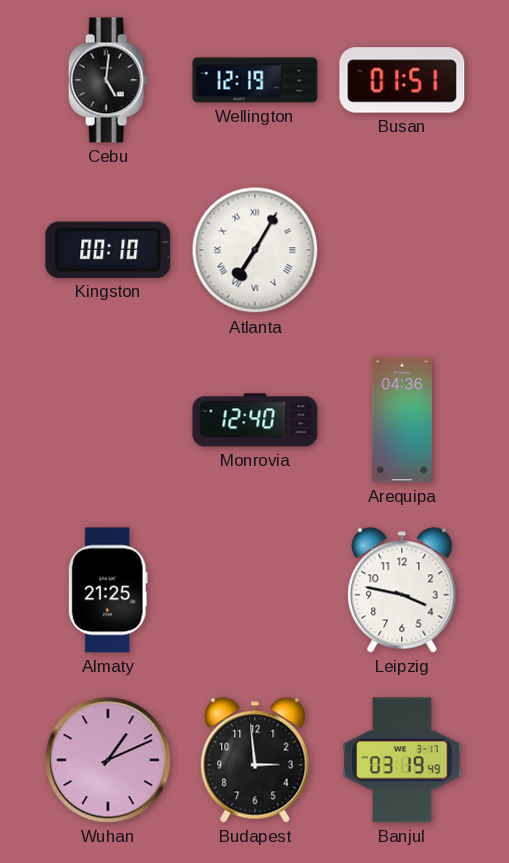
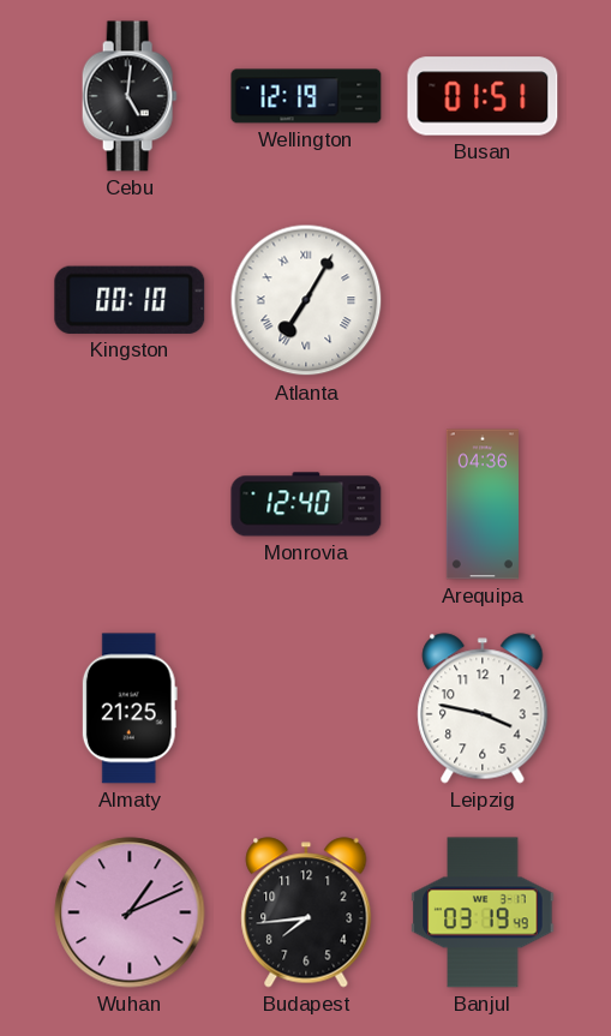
Budapest: 2:59 -> 7:44
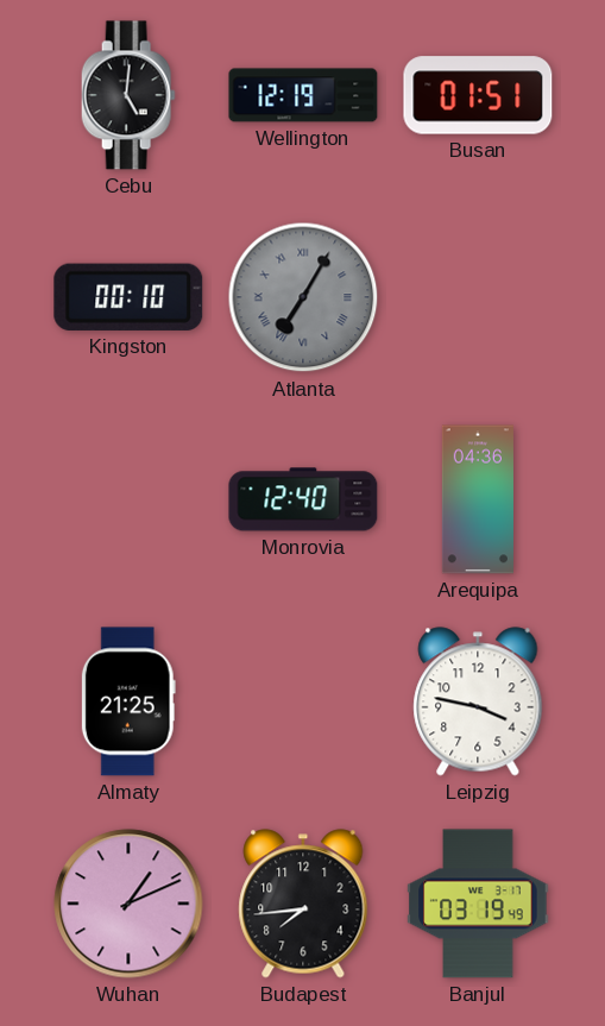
Atlanta dial: white -> grey
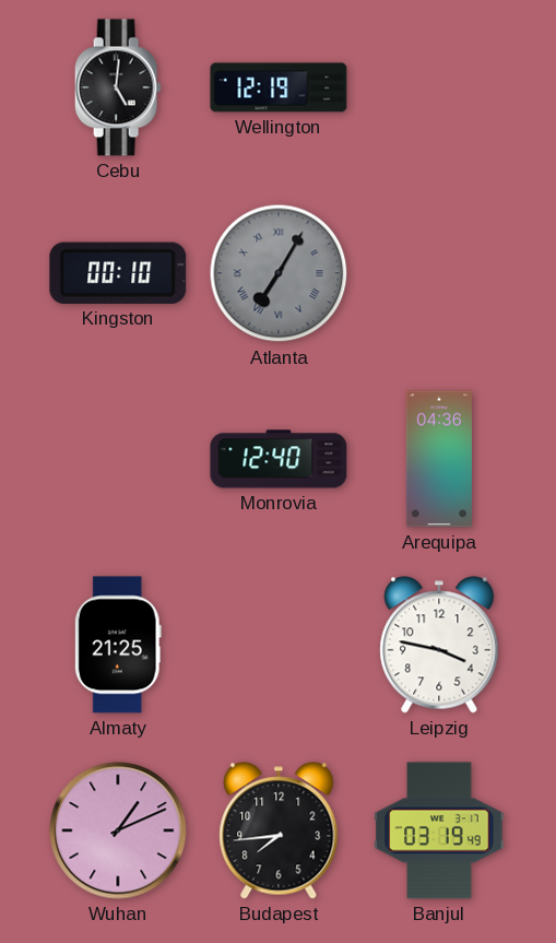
Busan: 01:51 -> none
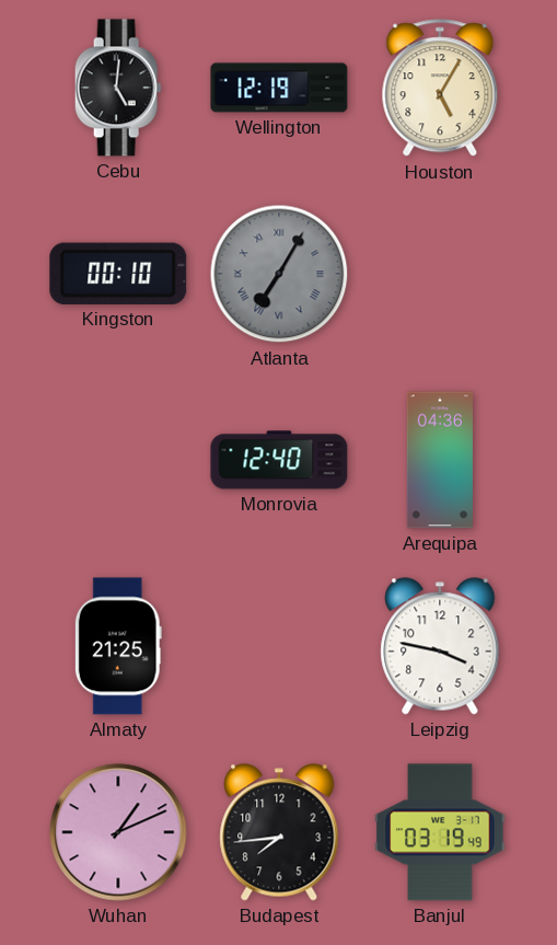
Houston: none -> 5:05
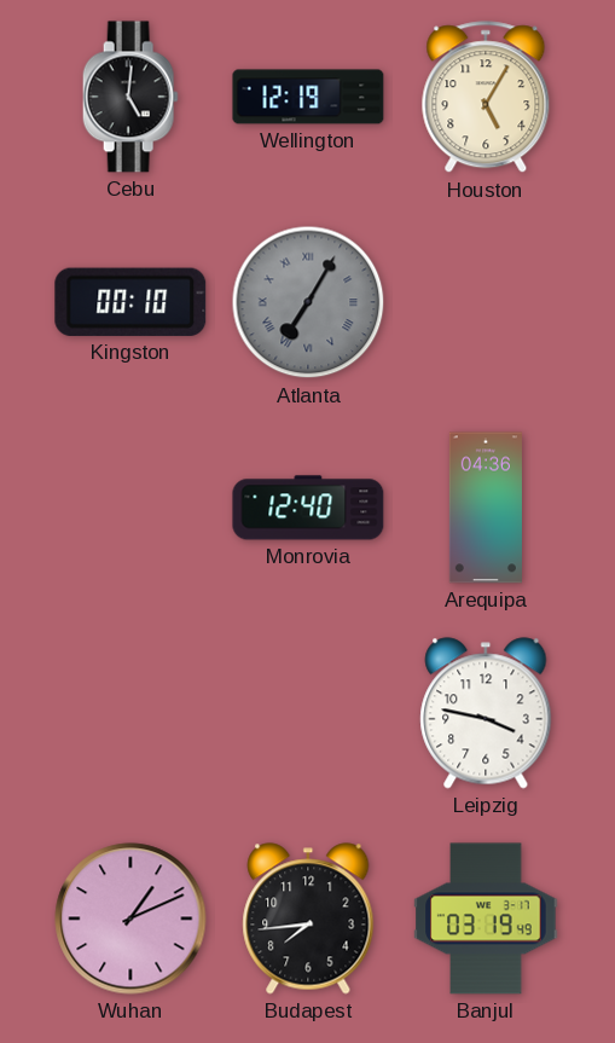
Almaty: 21:25 -> none
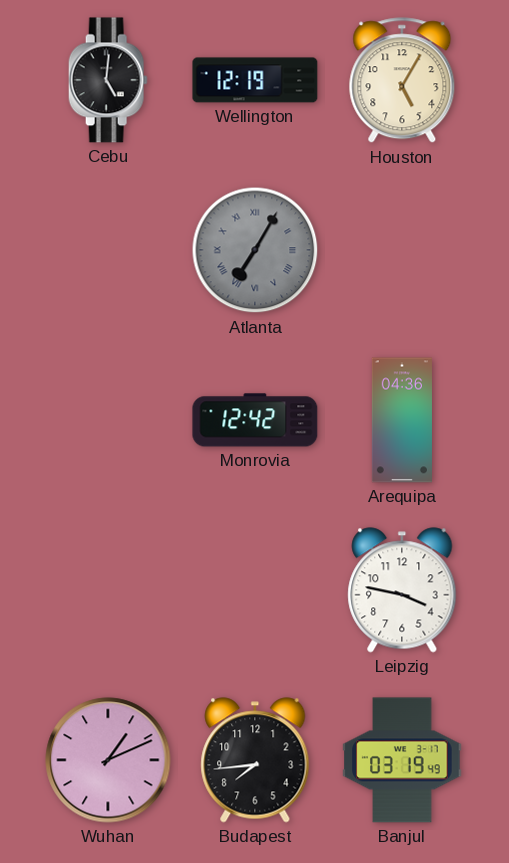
Kingston: 00:10 -> none
Monrovia: 12:40 -> 12:42
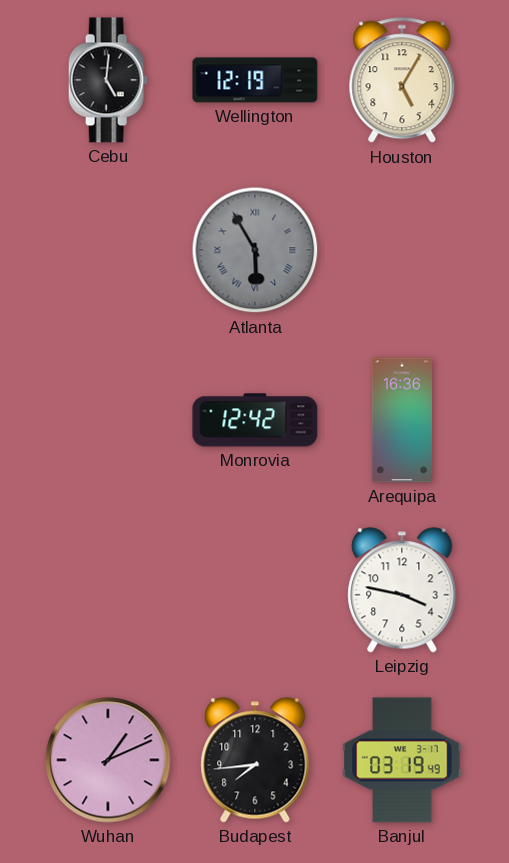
Atlanta: 7:05 -> 5:55
Arequipa: 04:36 -> 16:36
